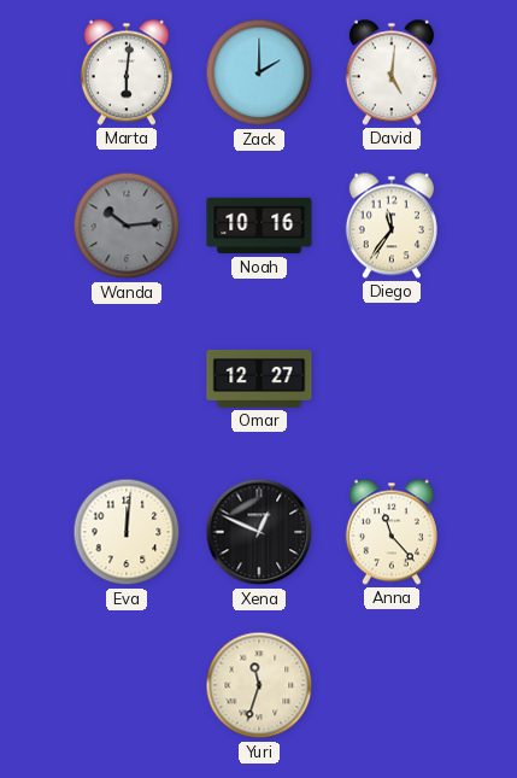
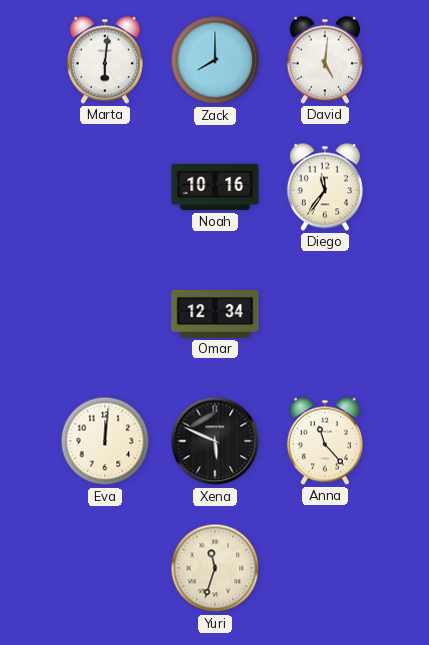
Zack: 2:00 -> 8:00
Wanda: 10:14 -> none
Omar: 12:27 -> 12:34
Xena: 12:49 -> 5:49
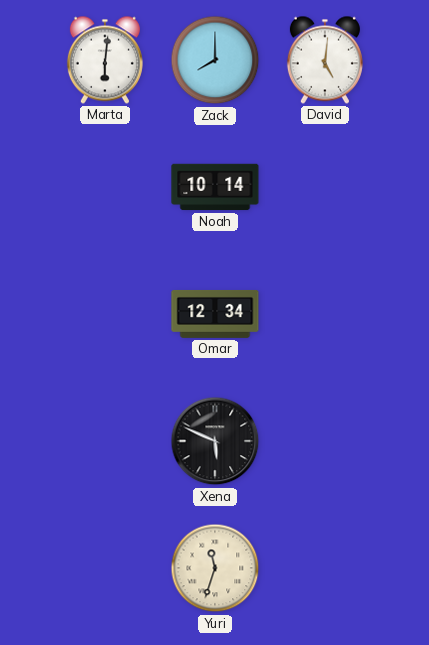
Noah: 10:16 -> 10:14
Diego: 11:36 -> none
Eva: 12:01 -> none
Anna: 11:23 -> none
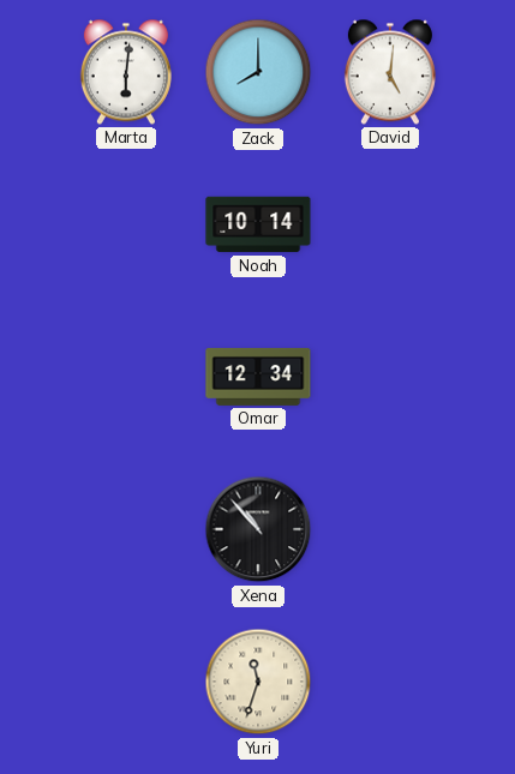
Xena: 5:49 -> 10:53
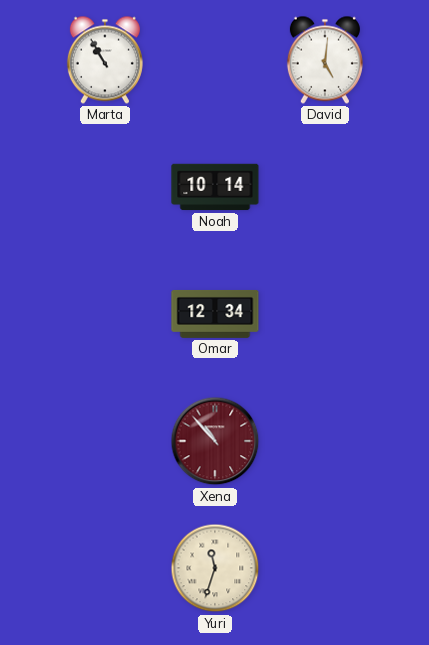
Marta: 6:01 -> 10:55
Zack: 8:00 -> none
Xena dial: black -> burgundy
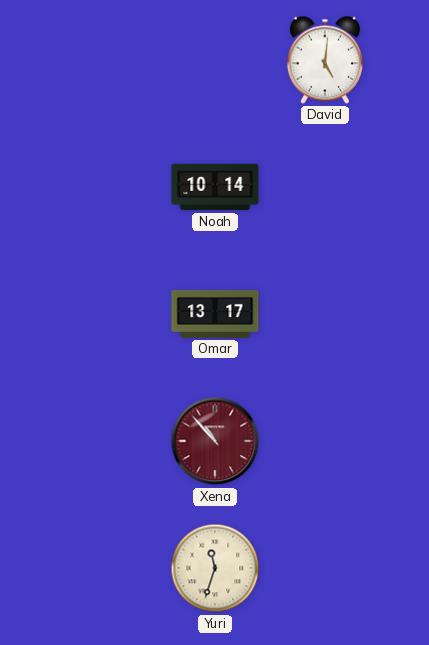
Marta: 10:55 -> none
Omar: 12:34 -> 13:17
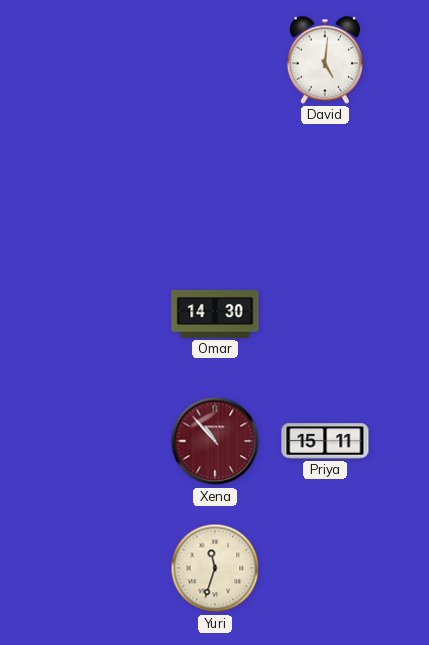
Noah: 10:14 -> none
Omar: 13:17 -> 14:30
Priya: none -> 15:11
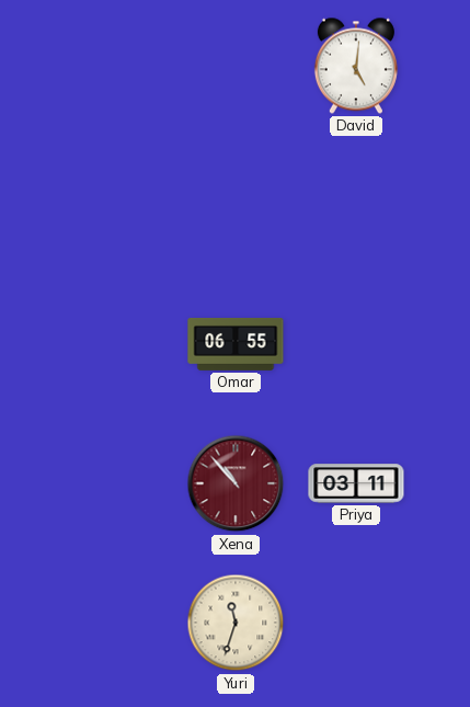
Omar: 14:30 -> 06:55
Priya: 15:11 -> 03:11
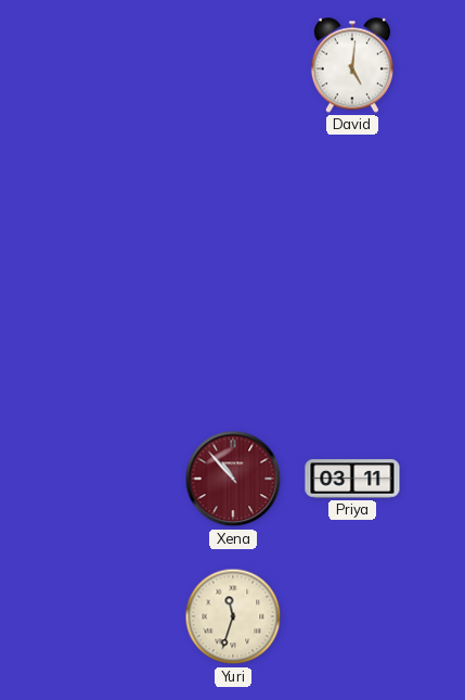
Omar: 06:55 -> none
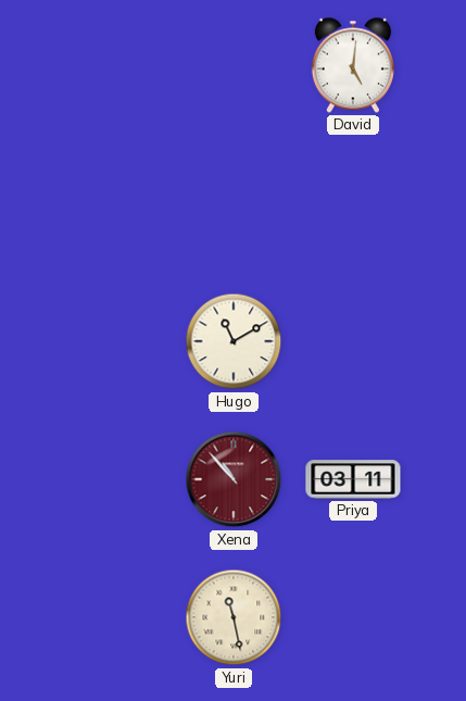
Hugo: none -> 11:10
Yuri: 11:33 -> 11:28
